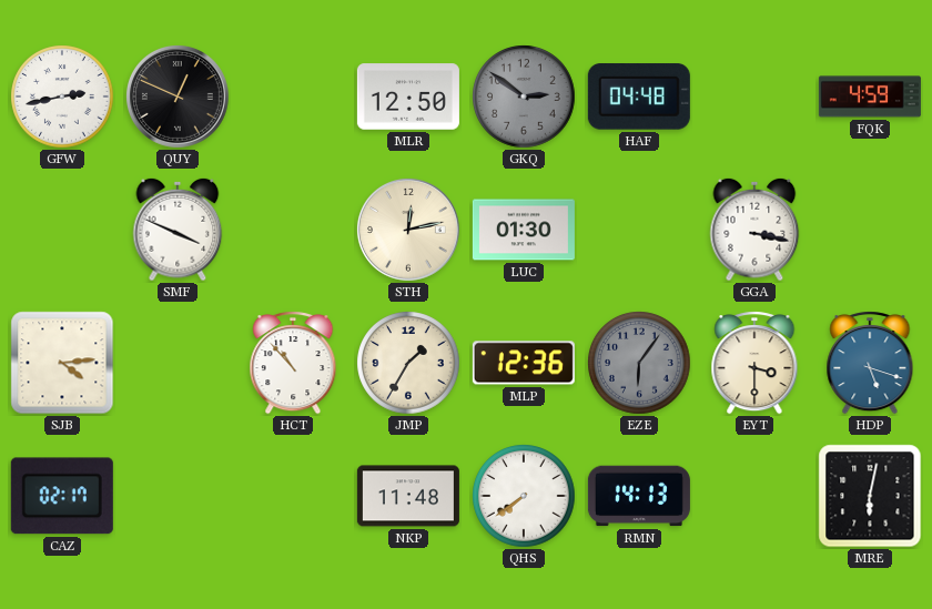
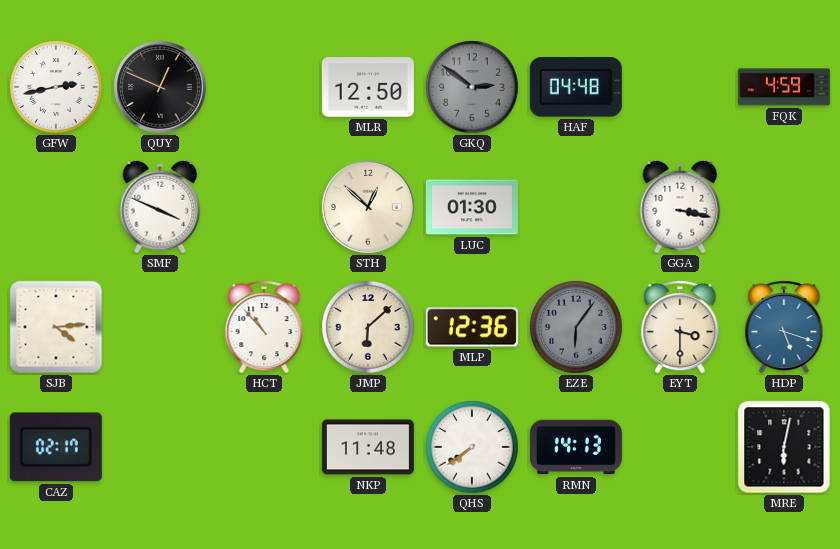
STH: 12:13 -> 12:52
JMP: 1:35 -> 6:08
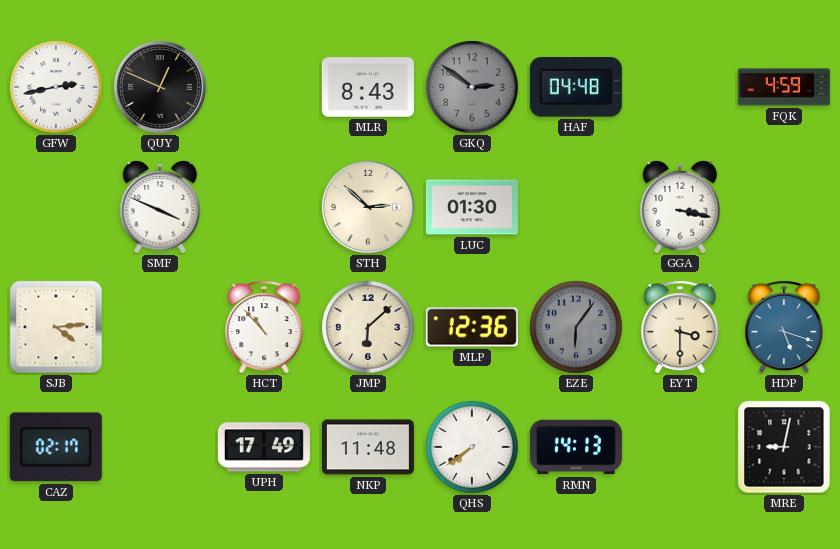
MLR: 12:50 -> 8:43
STH: 12:52 -> 2:52
UPH: none -> 17:49
MRE: 6:02 -> 9:02
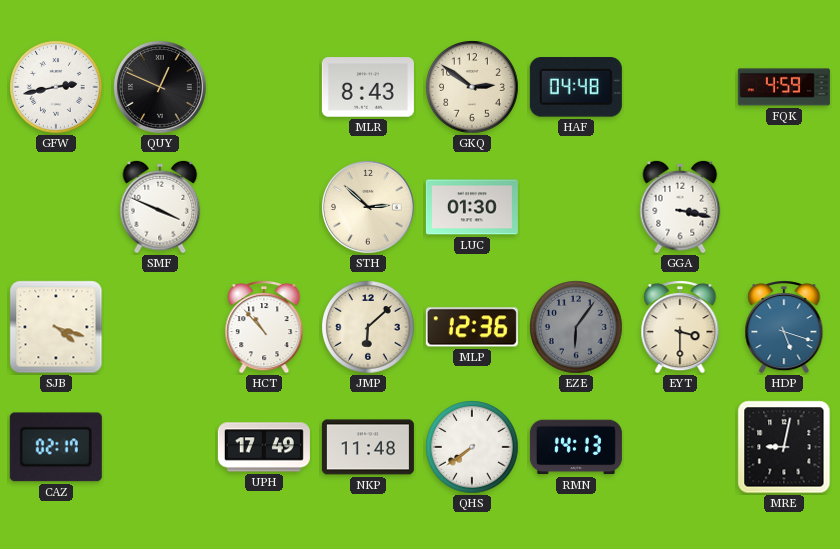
GKQ dial: grey -> cream
SJB: 4:14 -> 4:18
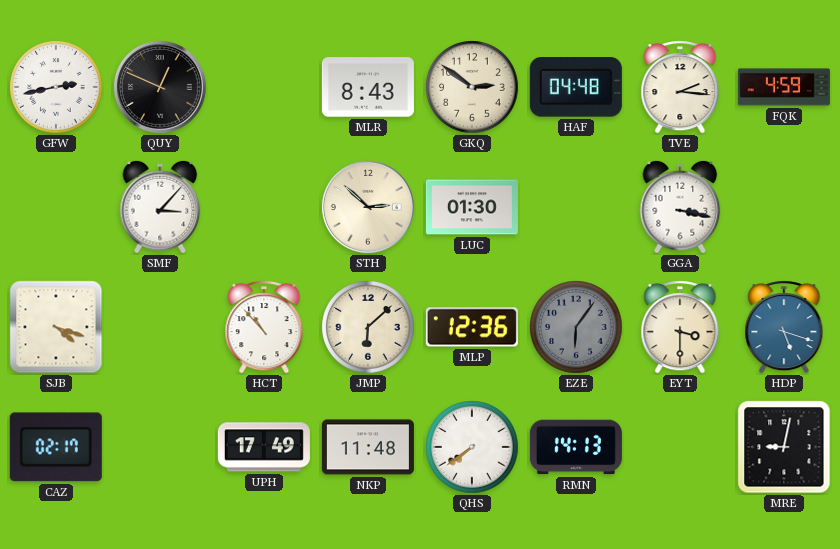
TVE: none -> 2:16
SMF: 3:49 -> 3:07
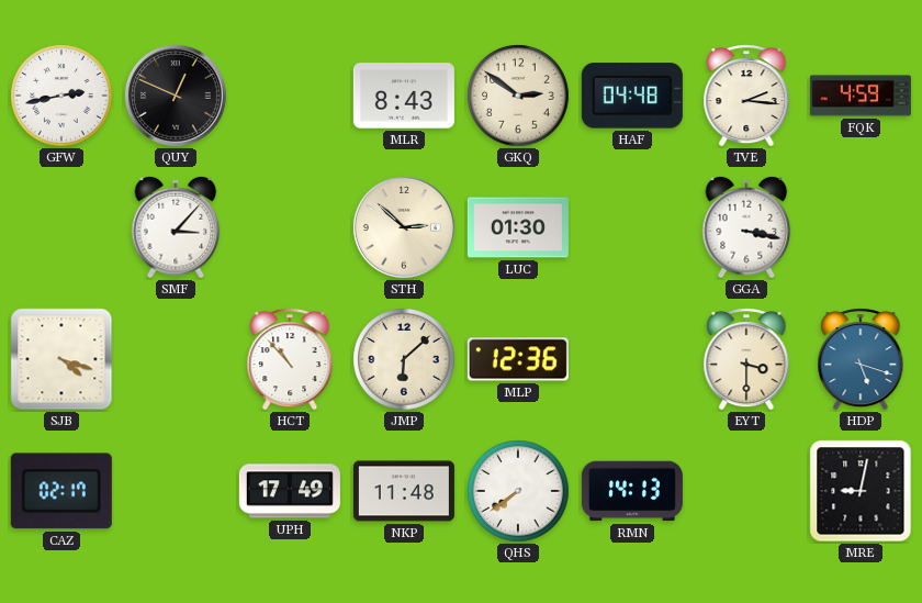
EZE: 6:06 -> none
